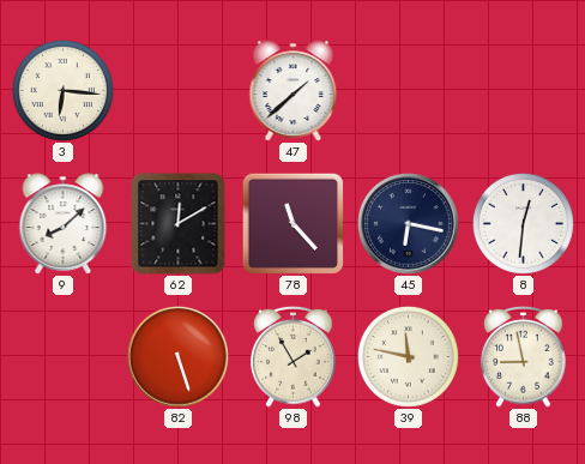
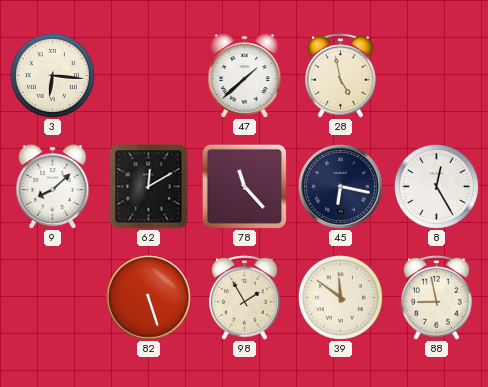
28: none -> 4:58
8: 12:31 -> 12:25
39: 11:47 -> 11:51
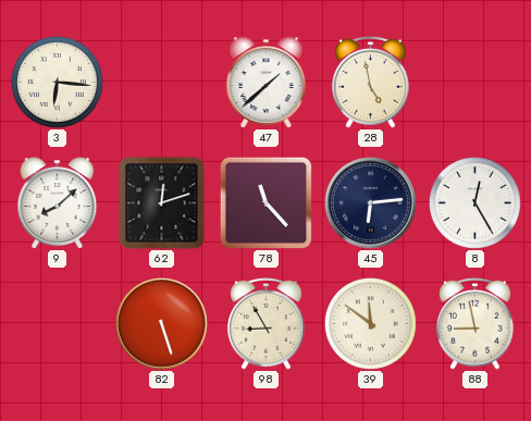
62: 12:10 -> 12:12
45: 6:17 -> 6:14
98: 1:55 -> 8:55
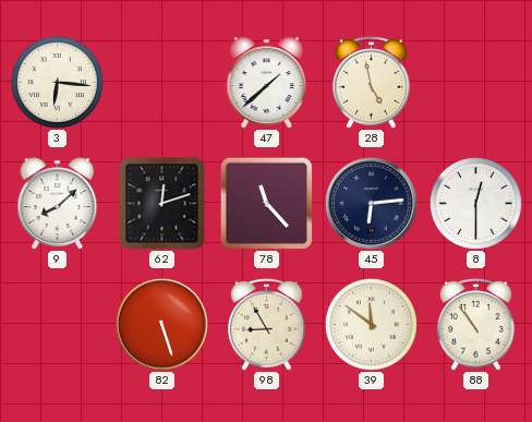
8: 12:25 -> 12:30
88: 8:58 -> 10:54
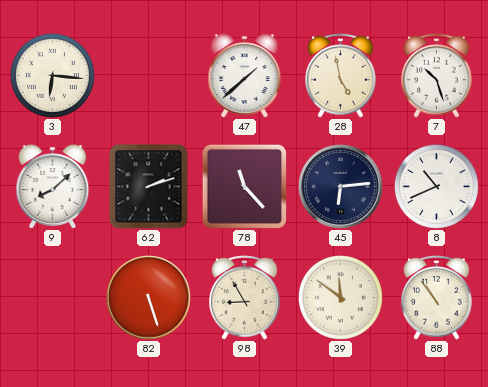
7: none -> 10:27
62: 12:12 -> 2:12
8: 12:30 -> 10:41
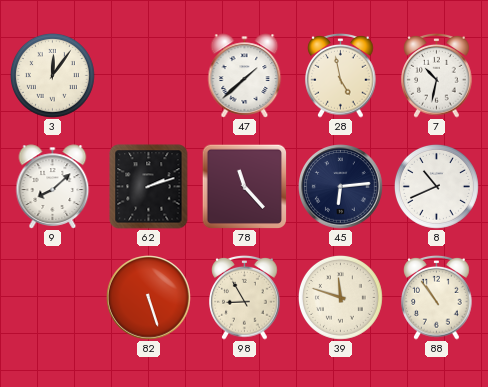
3: 6:16 -> 12:06
7: 10:27 -> 10:32
39: 11:51 -> 11:48
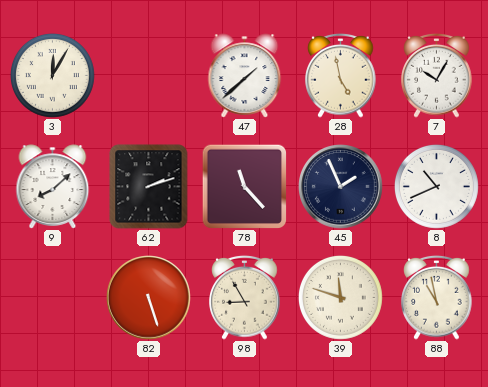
3: 12:06 -> 12:05
7: 10:32 -> 10:05
45: 6:14 -> 1:56
88: 10:54 -> 10:58
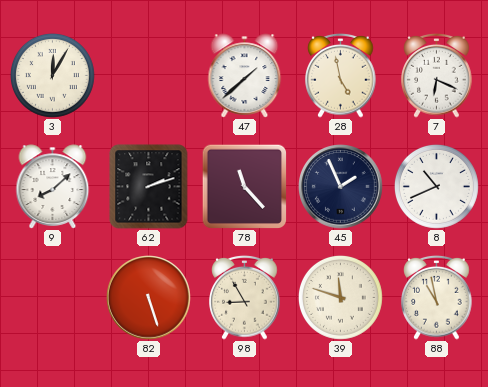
7: 10:05 -> 6:19
